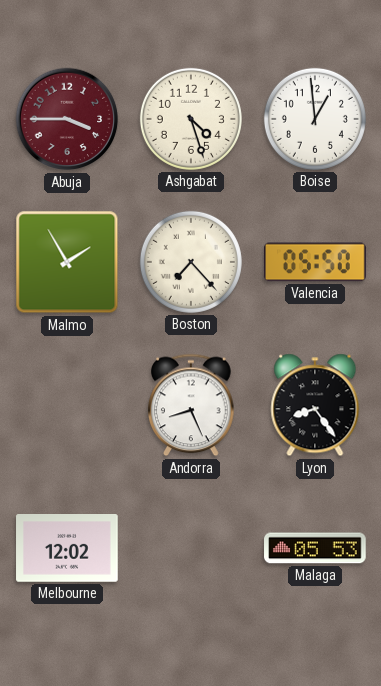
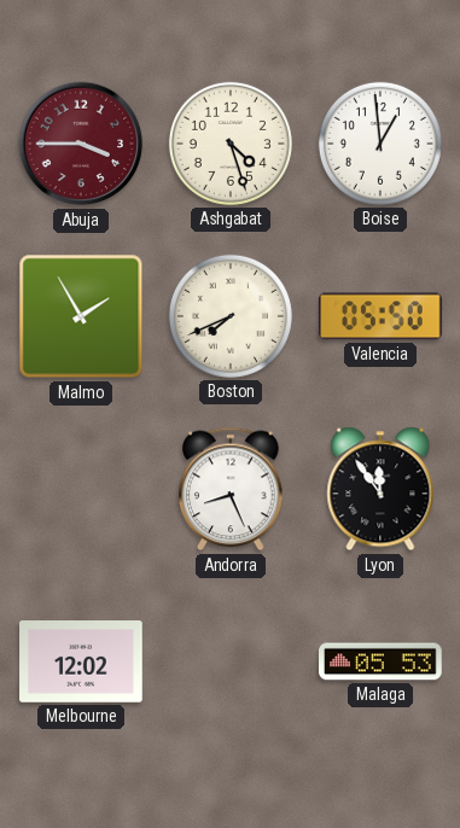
Boston: 7:23 -> 7:41
Lyon: 8:24 -> 11:54
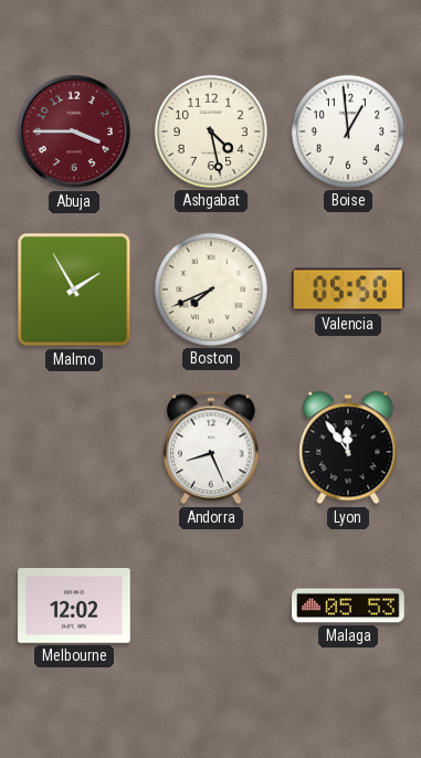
Ashgabat: 4:27 -> 4:28
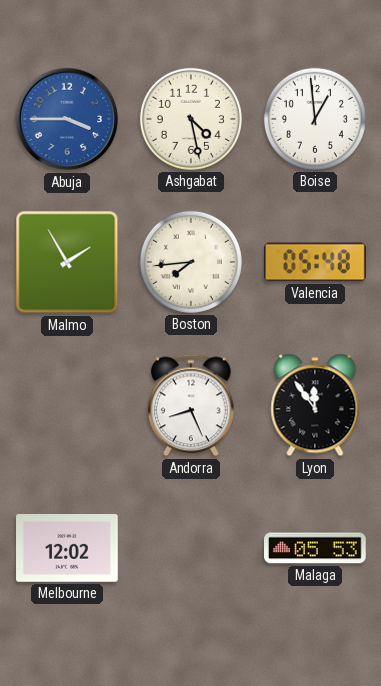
Abuja dial: burgundy -> blue
Boston: 7:41 -> 7:44
Valencia: 05:50 -> 05:48
